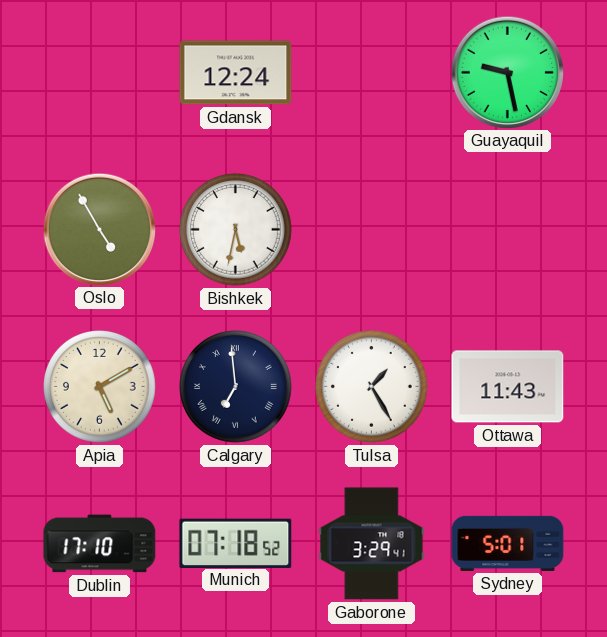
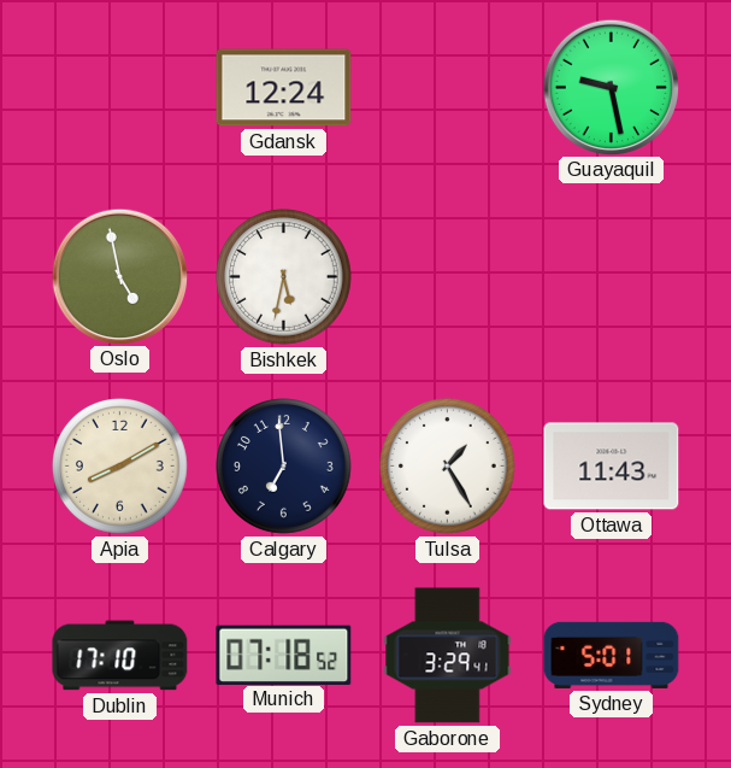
Oslo: 4:55 -> 4:58
Apia: 5:10 -> 8:10
Calgary numerals: Roman -> Arabic
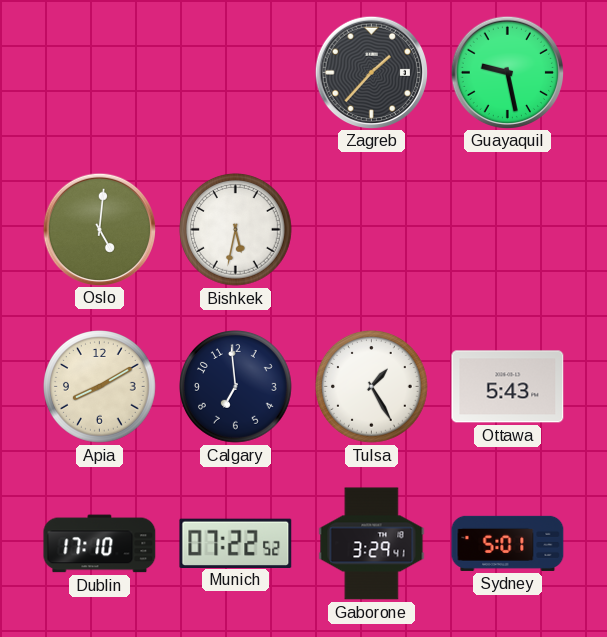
Gdansk: 12:24 -> none
Zagreb: none -> 1:37
Oslo: 4:58 -> 5:01
Ottawa: 11:43 -> 5:43
Munich: 07:18 -> 07:22
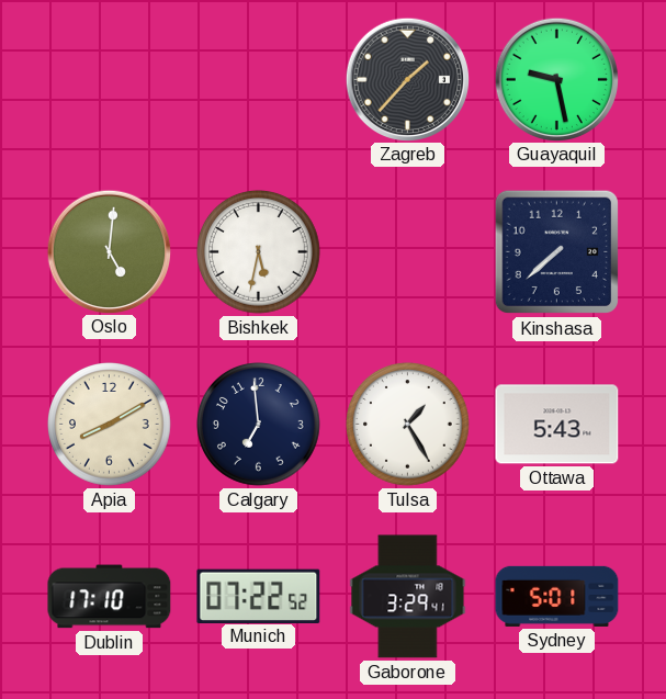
Kinshasa: none -> 7:38
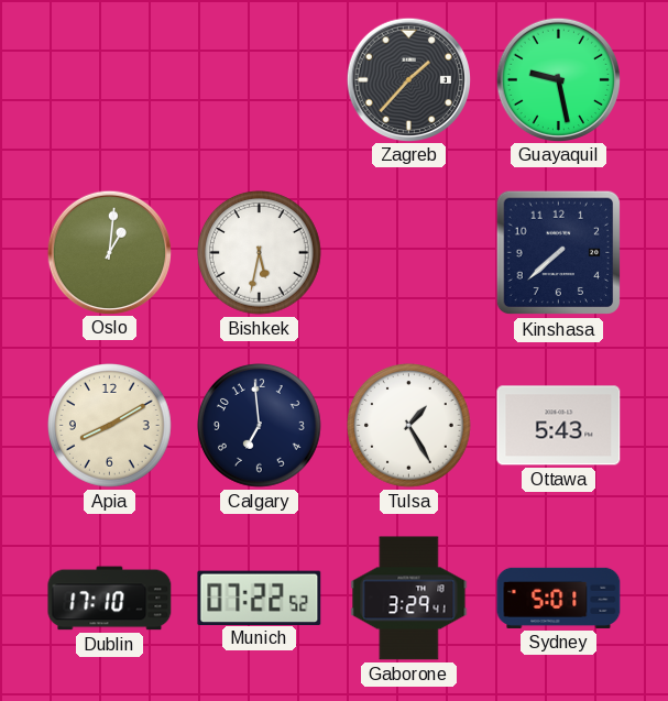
Oslo: 5:01 -> 1:01
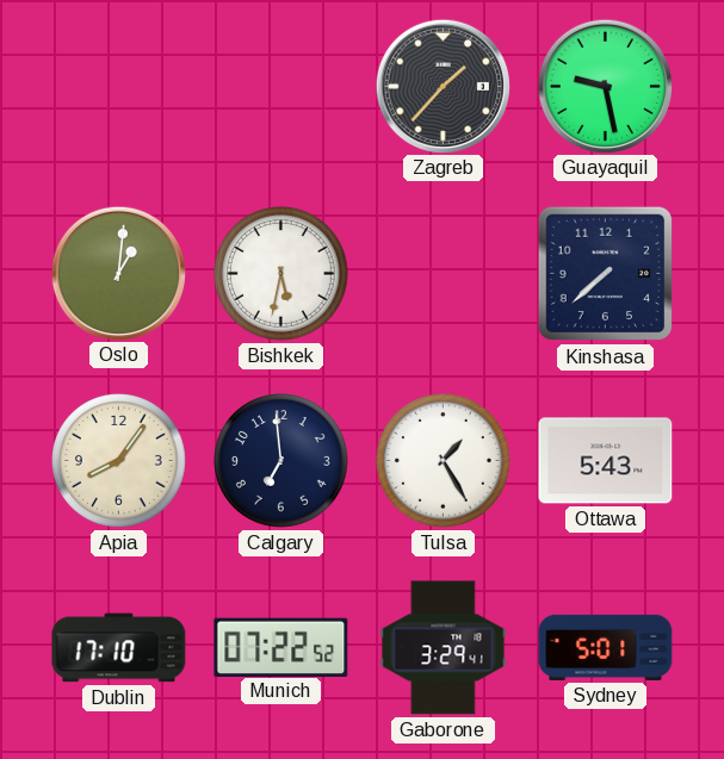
Apia: 8:10 -> 8:06
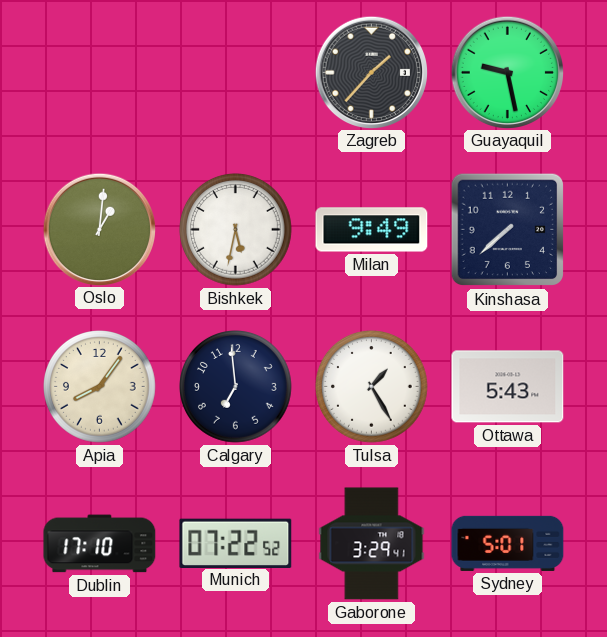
Milan: none -> 9:49
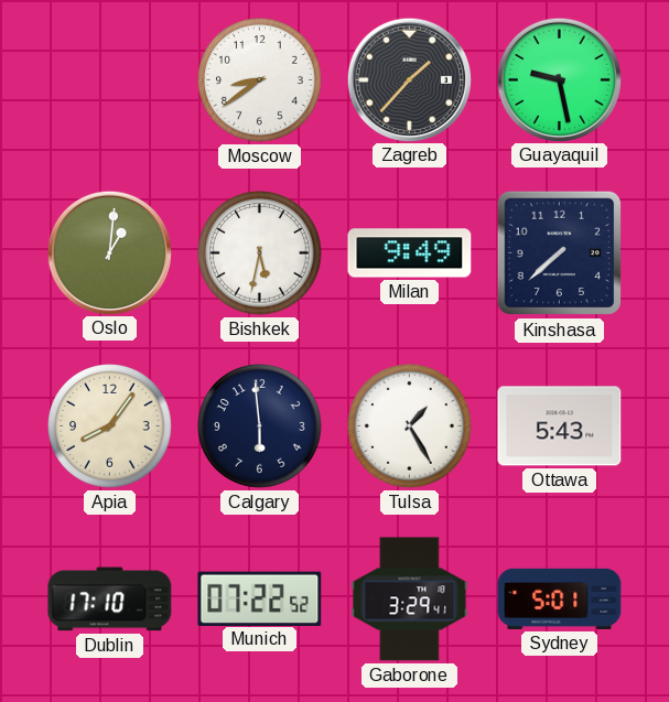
Moscow: none -> 8:39
Calgary: 6:59 -> 5:59
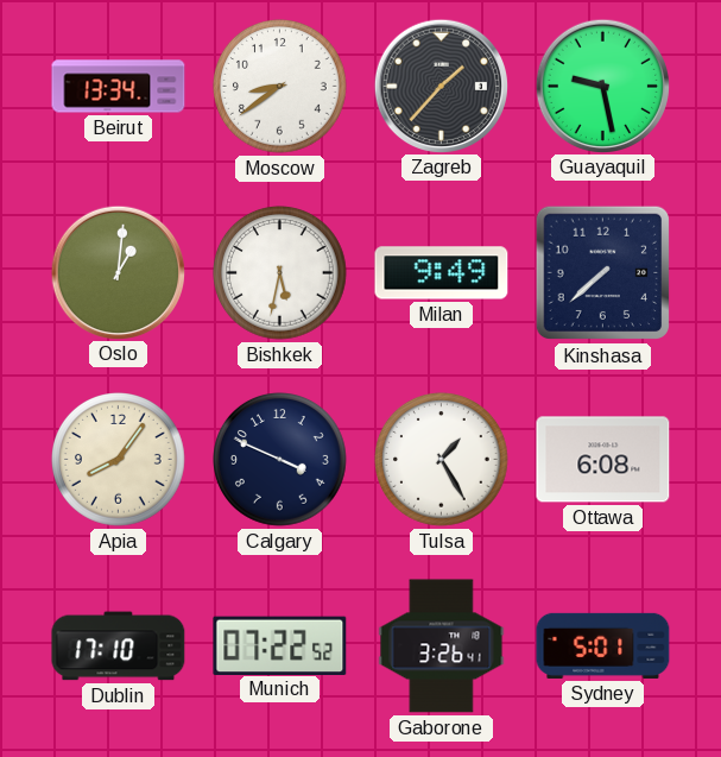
Beirut: none -> 13:34
Calgary: 5:59 -> 3:49
Ottawa: 5:43 -> 6:08
Gaborone: 3:29 -> 3:26
